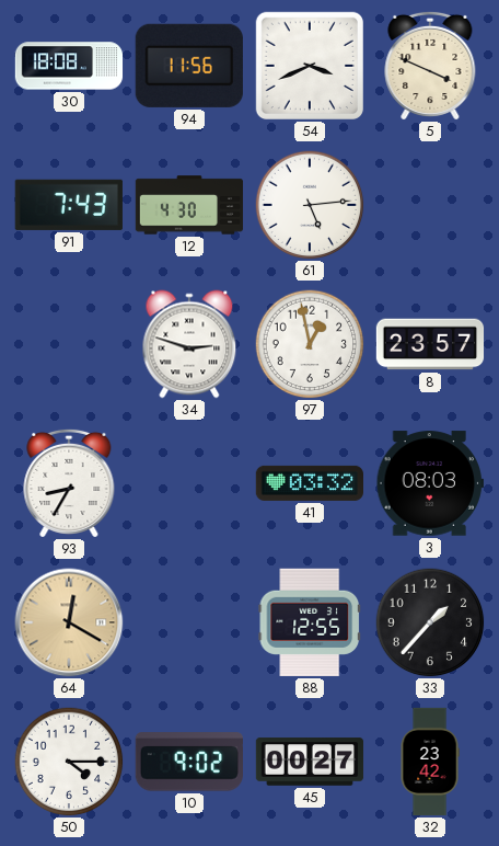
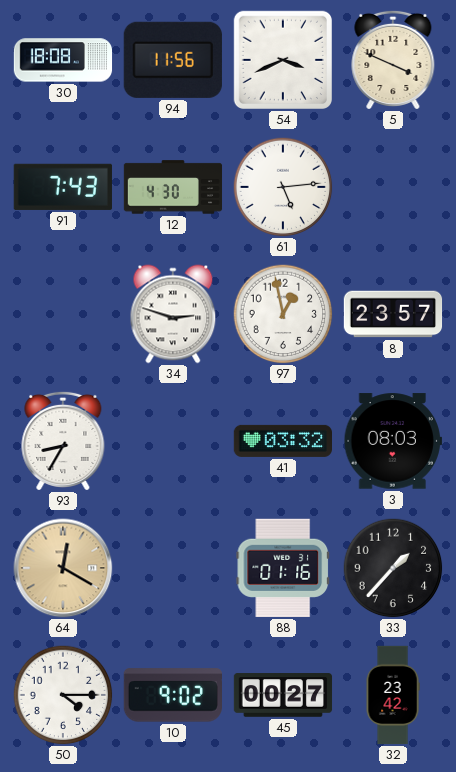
88: 12:55 -> 01:16
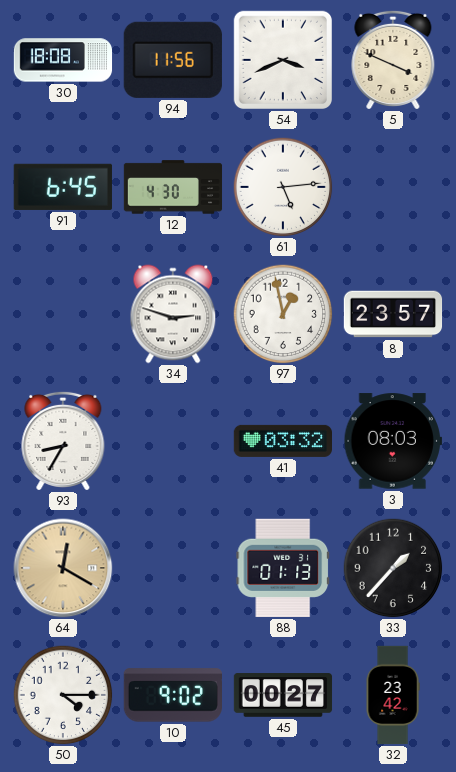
91: 7:43 -> 6:45
88: 01:16 -> 01:13
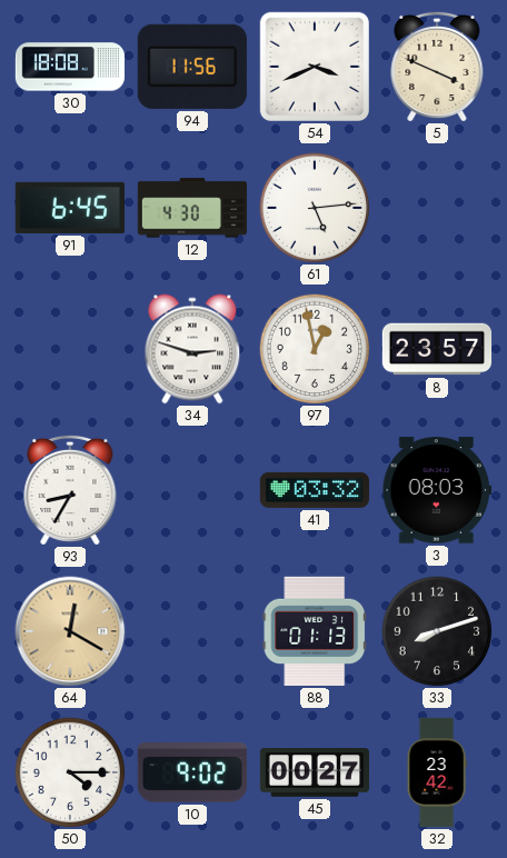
33: 1:37 -> 8:12
